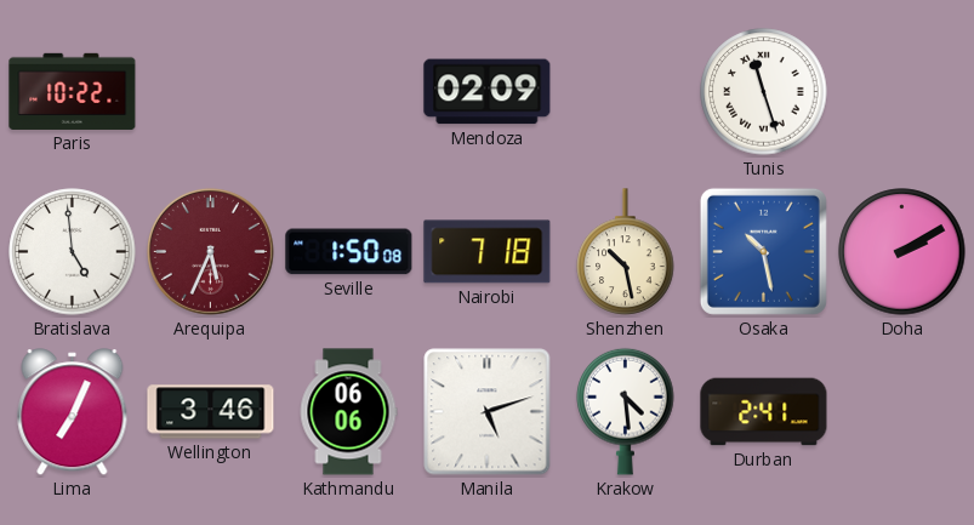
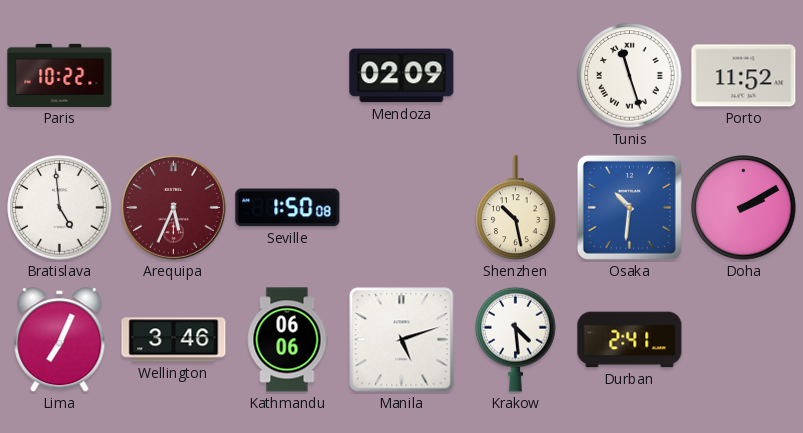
Porto: none -> 11:52
Nairobi: 7:18 -> none
Osaka: 10:28 -> 10:31
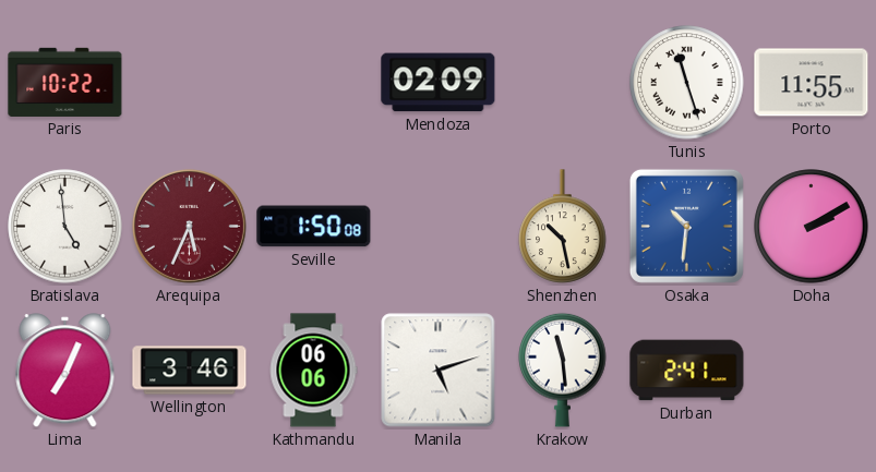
Porto: 11:52 -> 11:55
Krakow: 4:29 -> 11:29
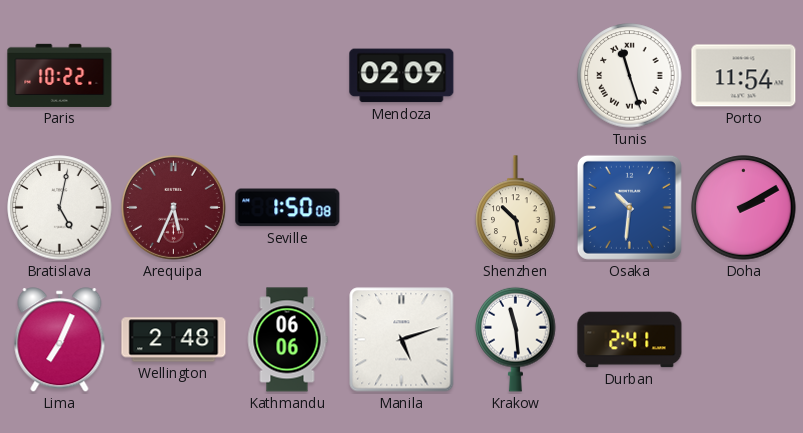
Porto: 11:55 -> 11:54
Bratislava: 4:59 -> 5:02
Wellington: 3:46 -> 2:48
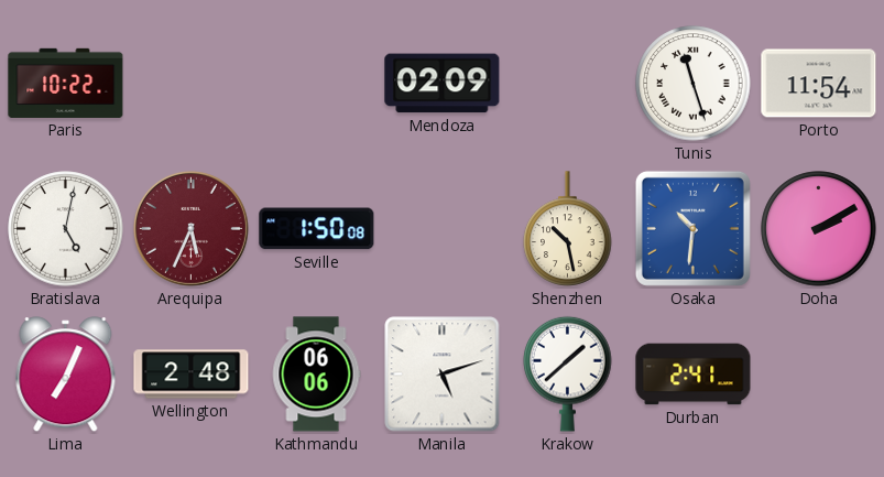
Krakow: 11:29 -> 1:38
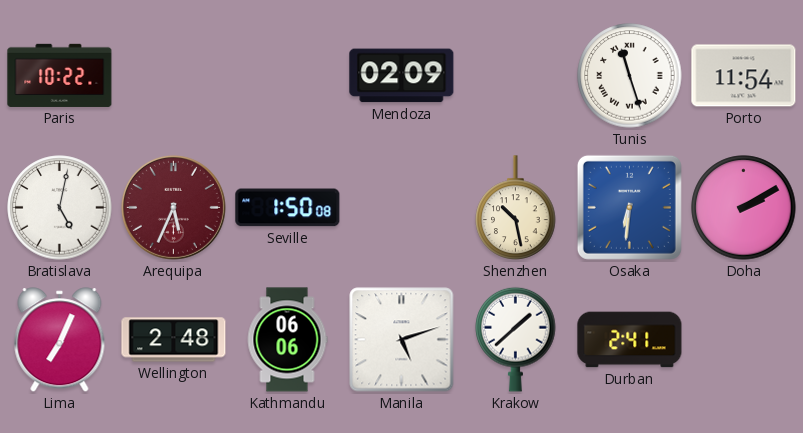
Osaka: 10:31 -> 6:31
